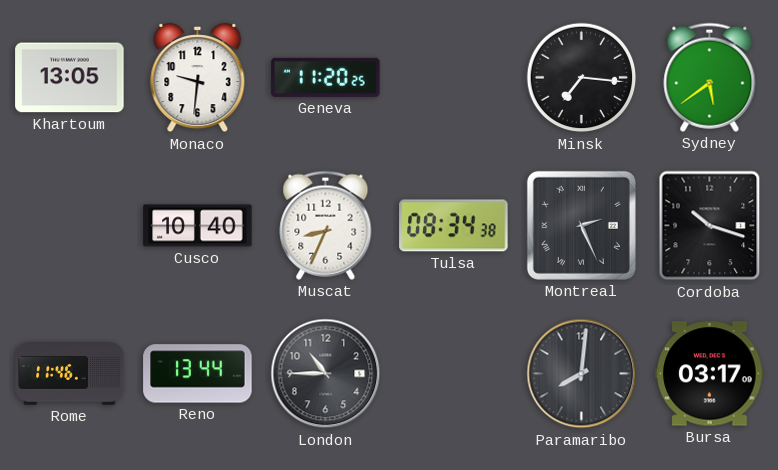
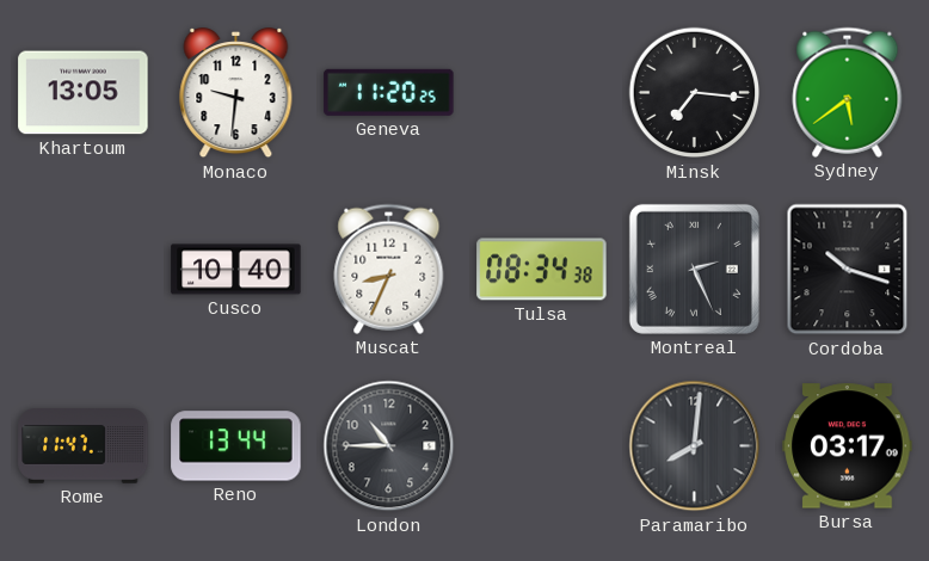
Rome: 11:46 -> 11:47
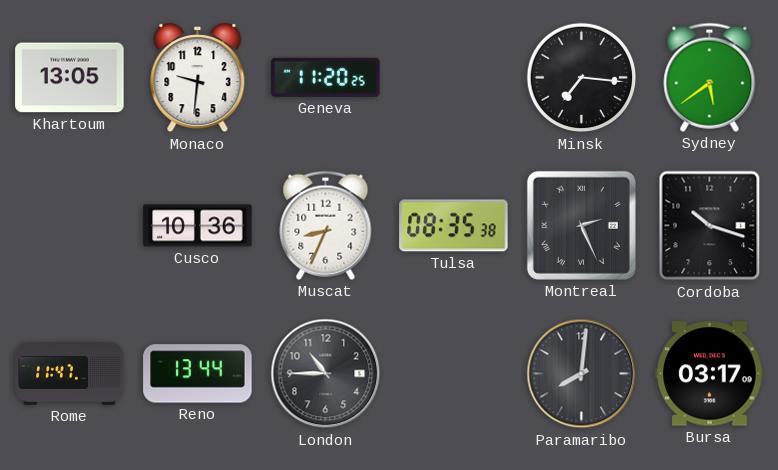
Cusco: 10:40 -> 10:36
Tulsa: 08:34 -> 08:35
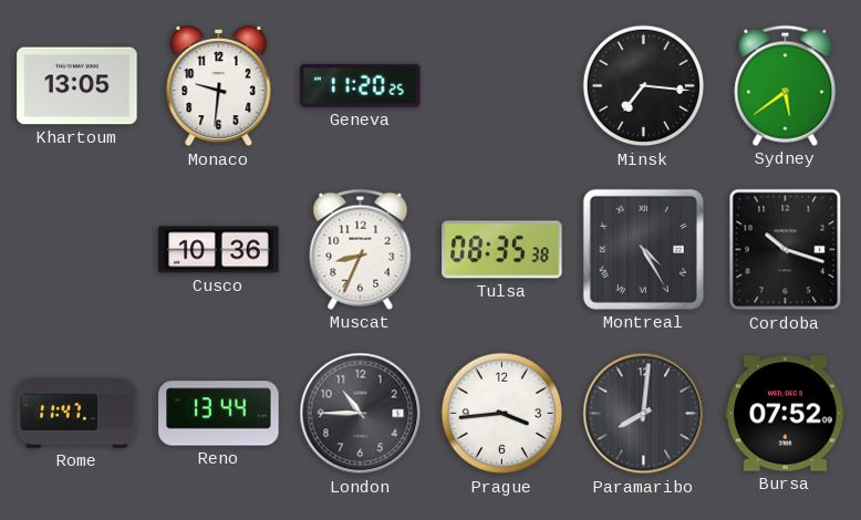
Montreal: 2:26 -> 4:25
Prague: none -> 3:44
Bursa: 03:17 -> 07:52
